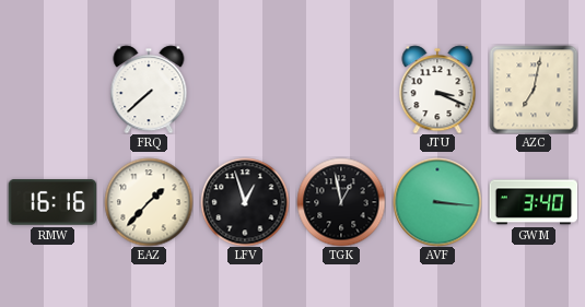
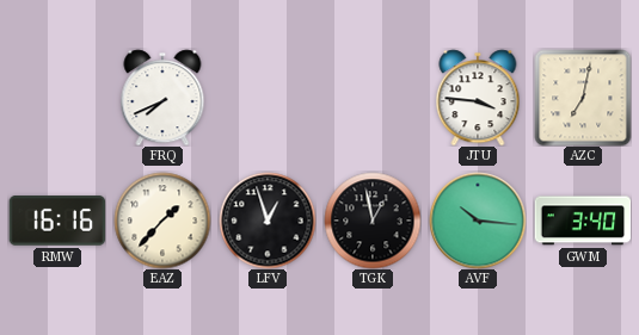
FRQ: 7:38 -> 7:41
JTU: 3:19 -> 3:46
AVF: 3:16 -> 10:16
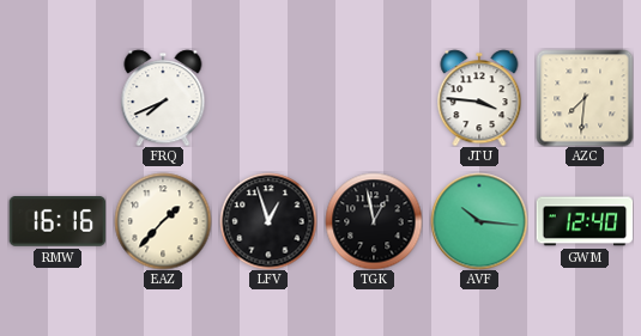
AZC: 7:02 -> 7:31
GWM: 3:40 -> 12:40
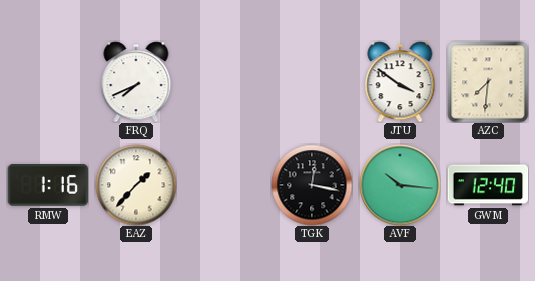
JTU: 3:46 -> 3:51
RMW: 16:16 -> 1:16
LFV: 12:57 -> none
TGK: 12:58 -> 12:17
